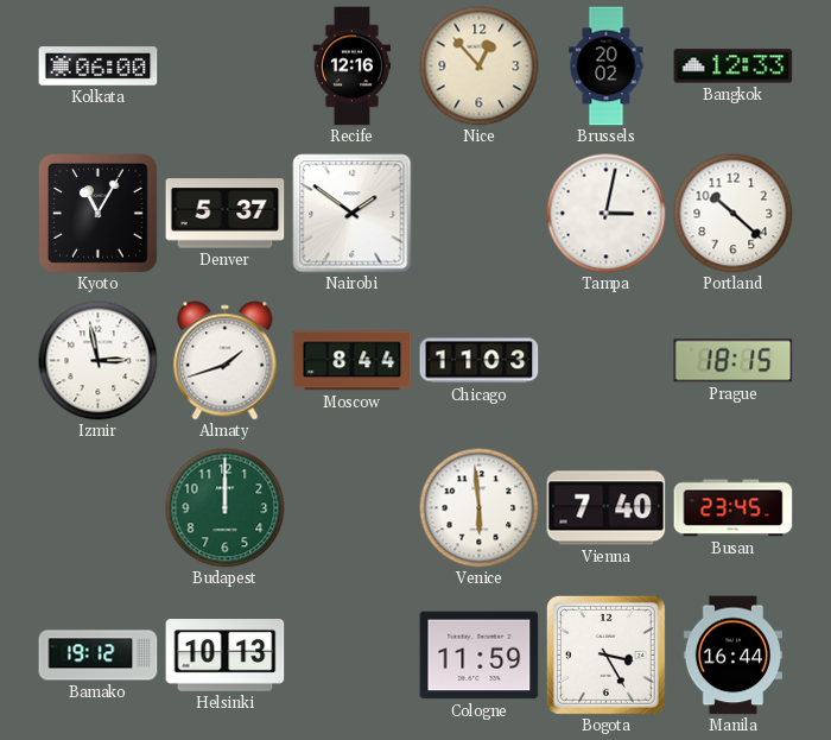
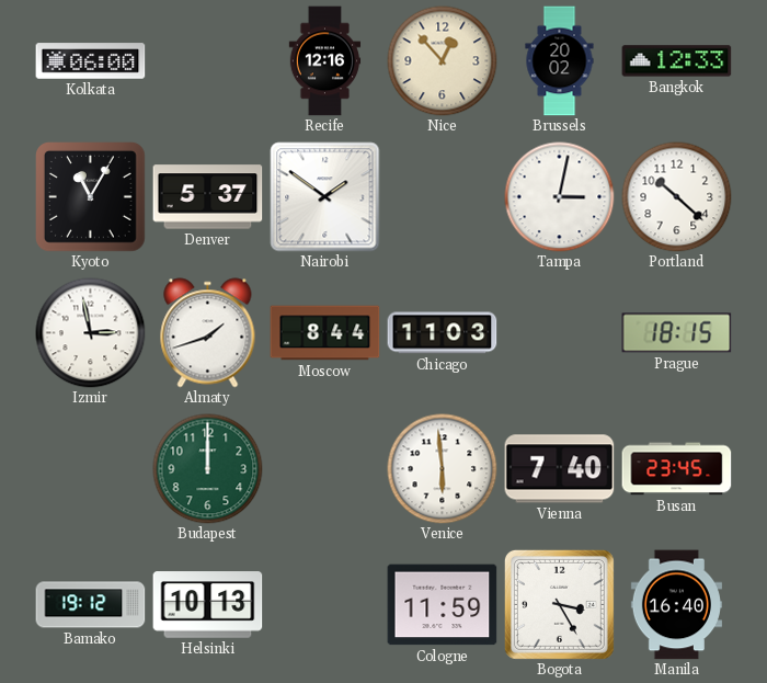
Manila: 16:44 -> 16:40
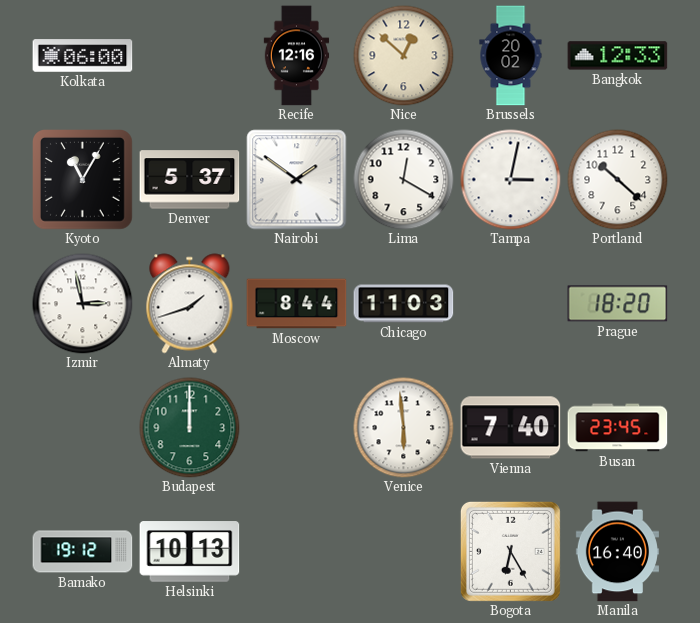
Nice: 12:53 -> 12:52
Lima: none -> 12:20
Prague: 18:15 -> 18:20
Cologne: 11:59 -> none
Bogota: 3:25 -> 6:25
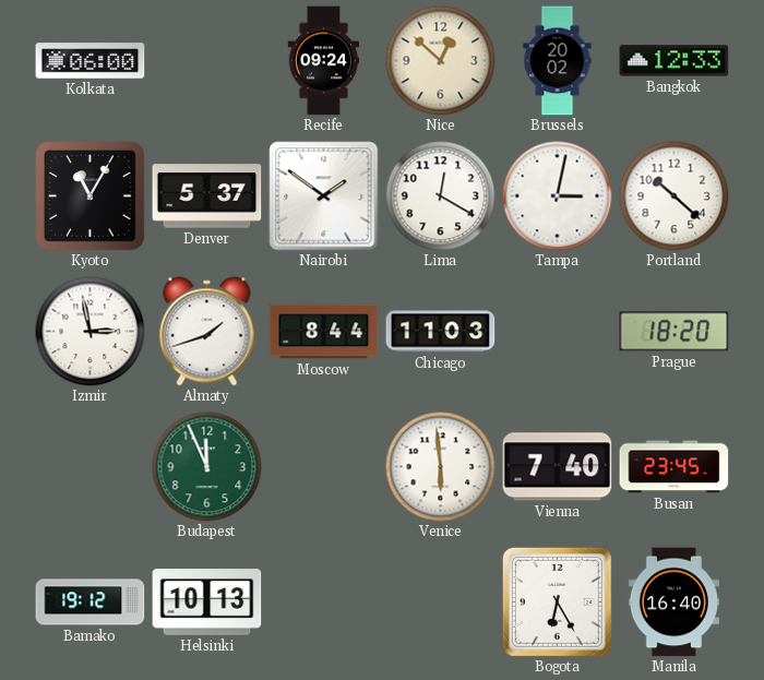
Recife: 12:16 -> 09:24
Budapest: 12:00 -> 11:56
